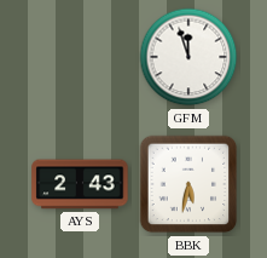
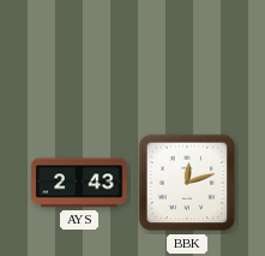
GFM: 11:57 -> none
BBK: 5:32 -> 12:12
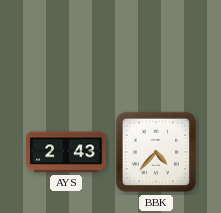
BBK: 12:12 -> 4:37
